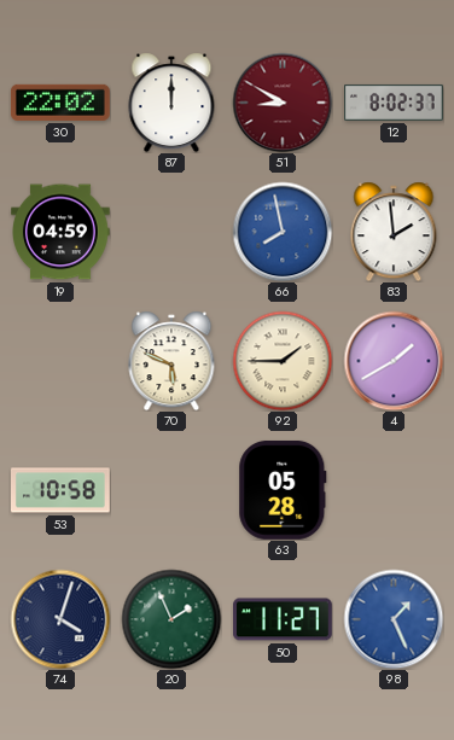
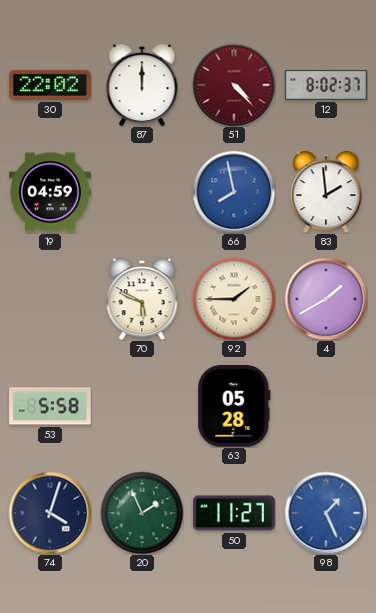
51: 8:50 -> 4:23
53: 10:58 -> 5:58
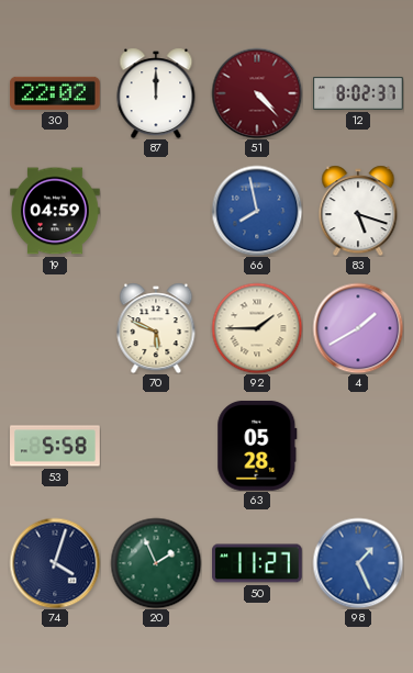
83: 1:59 -> 5:18
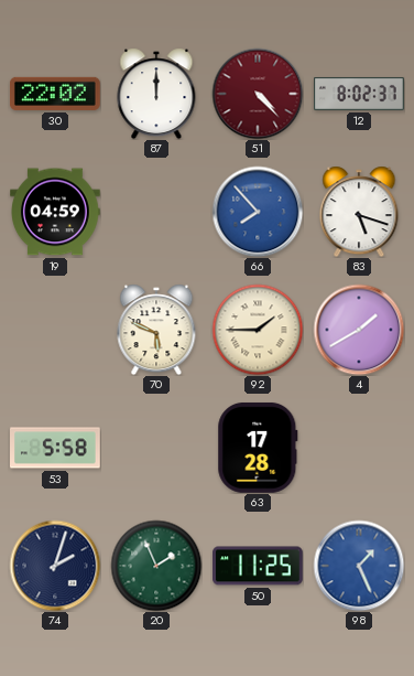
66: 7:58 -> 7:53
63: 05:28 -> 17:28
74: 4:03 -> 2:03
50: 11:27 -> 11:25
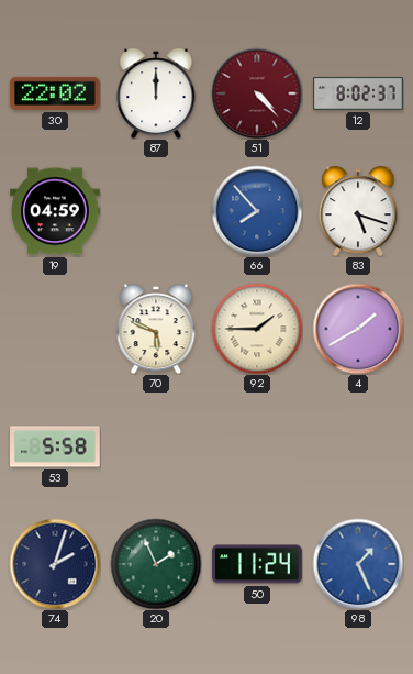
63: 17:28 -> none
50: 11:25 -> 11:24
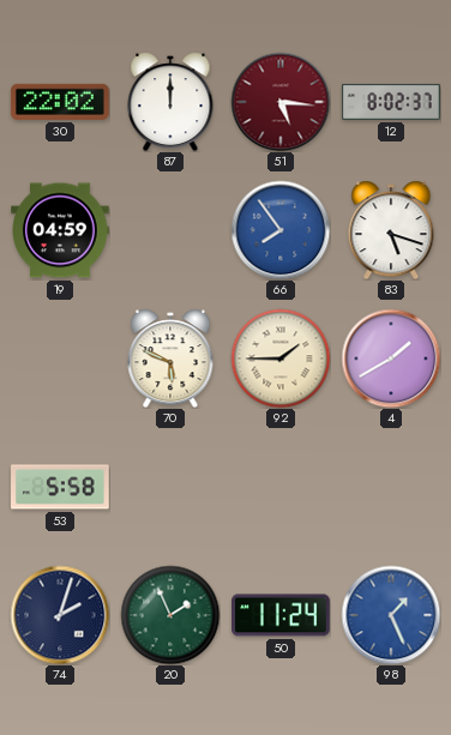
51: 4:23 -> 5:16
66: 7:53 -> 7:54
